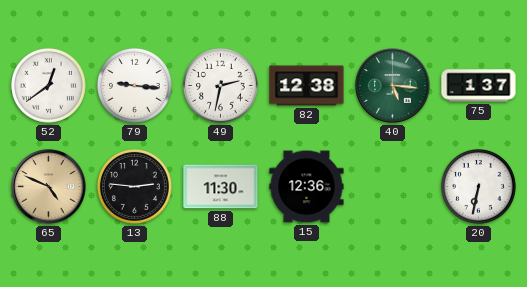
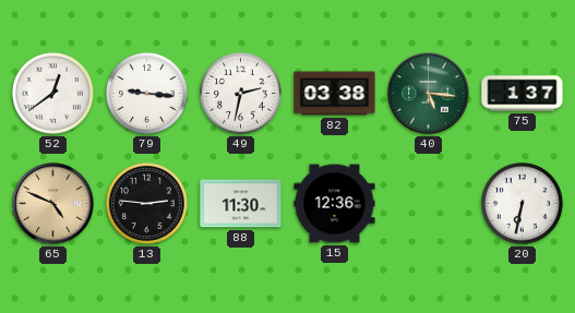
82: 12:38 -> 03:38
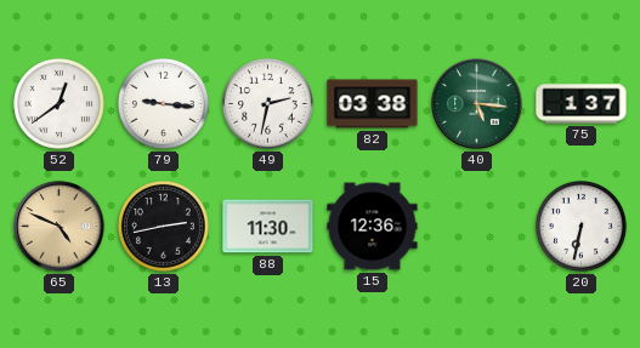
13: 2:46 -> 2:43
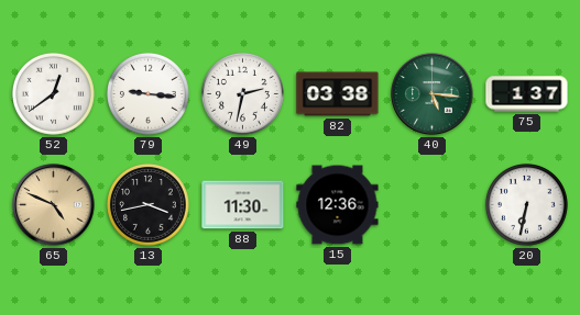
13: 2:43 -> 3:43
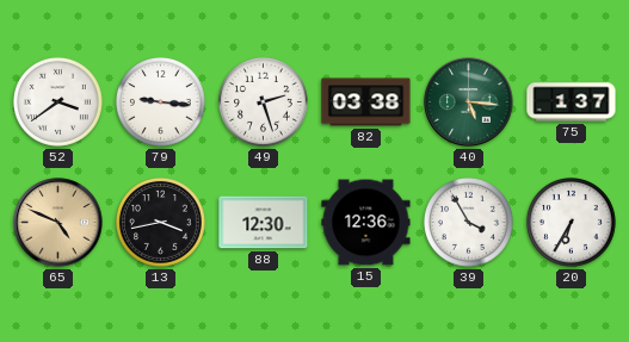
52: 12:39 -> 3:39
49: 2:32 -> 2:27
88: 11:30 -> 12:30
39: none -> 3:55
20: 6:32 -> 6:35
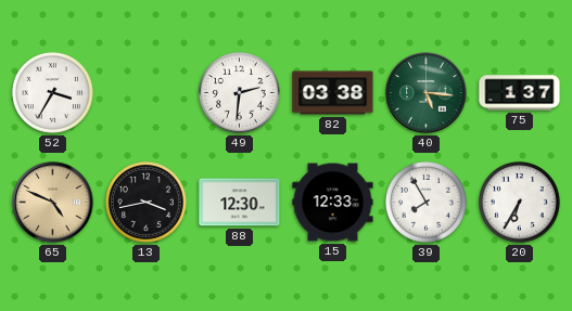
52: 3:39 -> 3:35
79: 9:16 -> none
49: 2:27 -> 2:31
15: 12:36 -> 12:33
39: 3:55 -> 7:55
